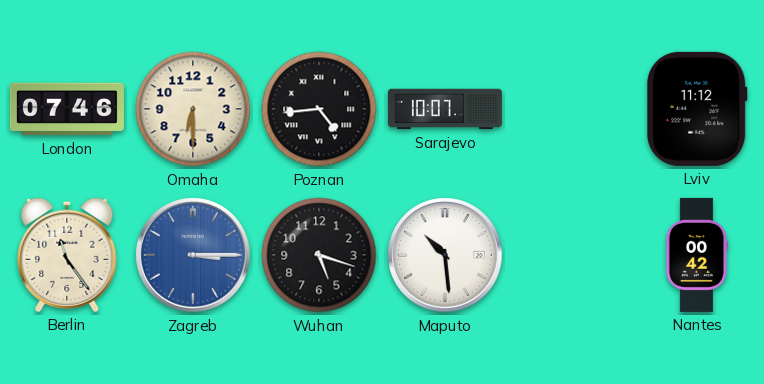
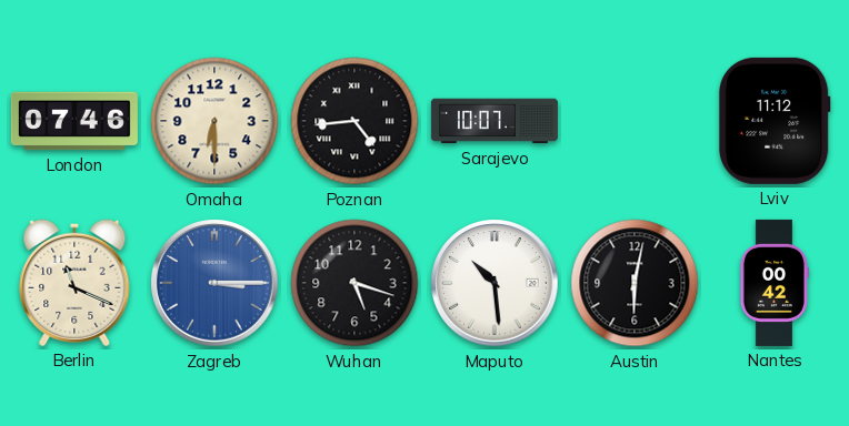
Berlin: 11:24 -> 11:19
Austin: none -> 6:02
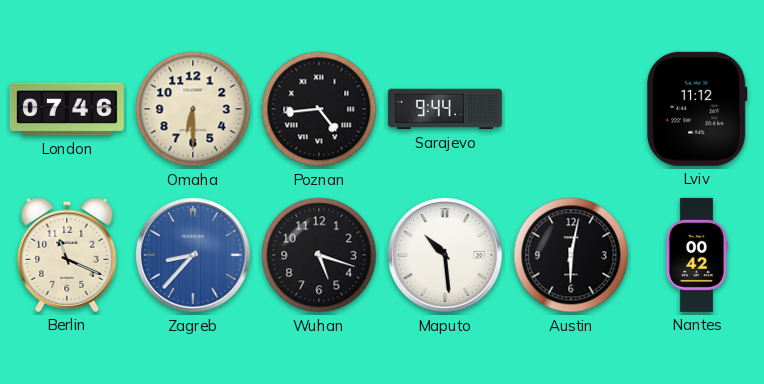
Sarajevo: 10:07 -> 9:44
Zagreb: 3:15 -> 8:37
